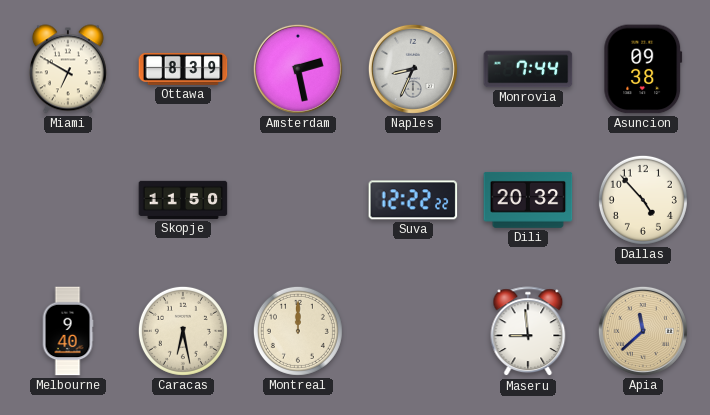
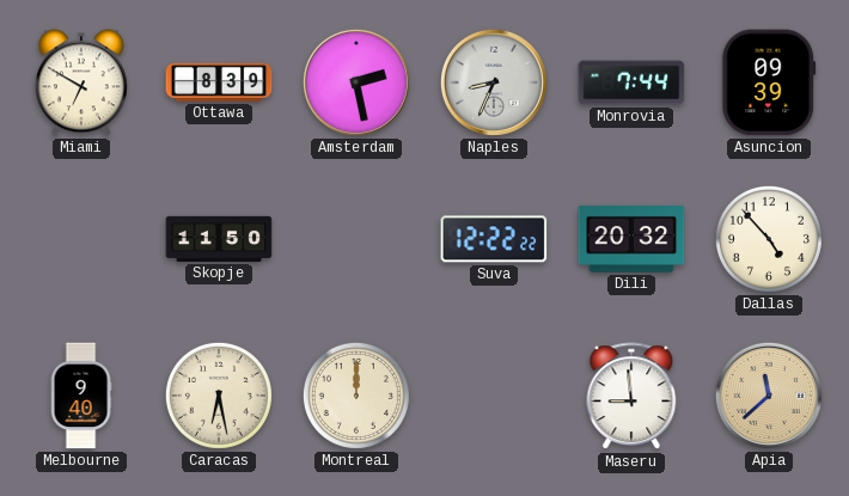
Asuncion: 09:38 -> 09:39
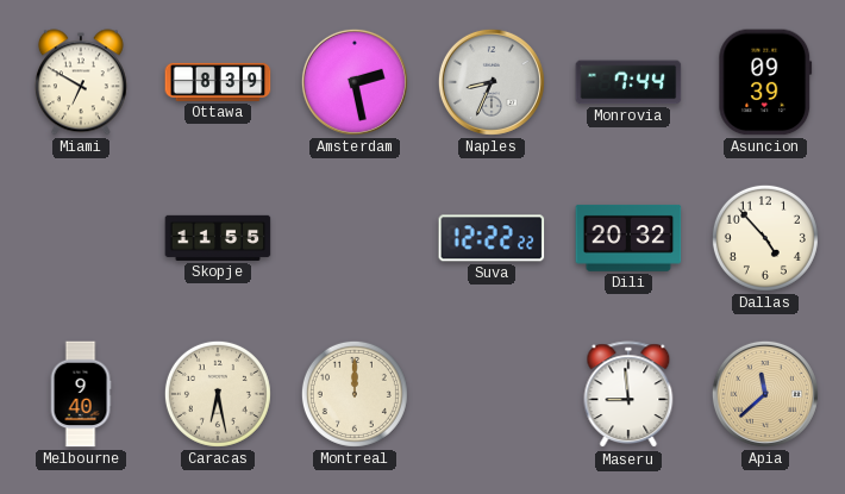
Skopje: 11:50 -> 11:55
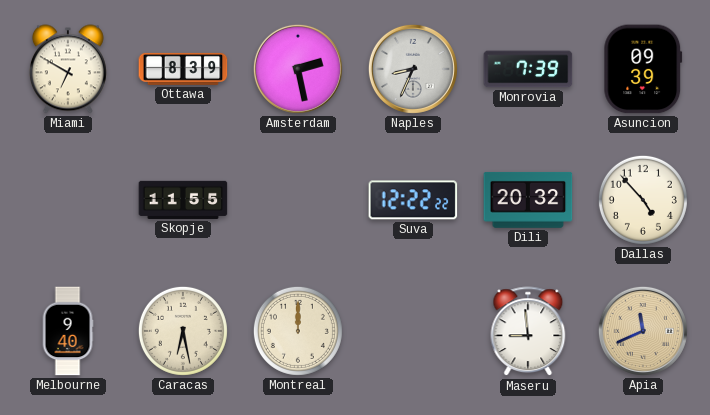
Monrovia: 7:44 -> 7:39
Apia: 11:38 -> 11:41
